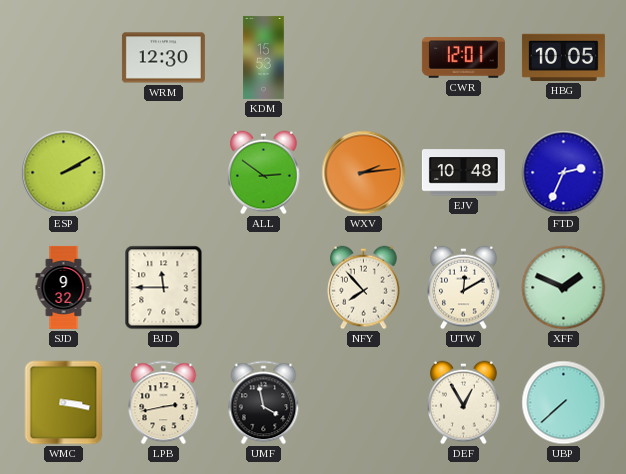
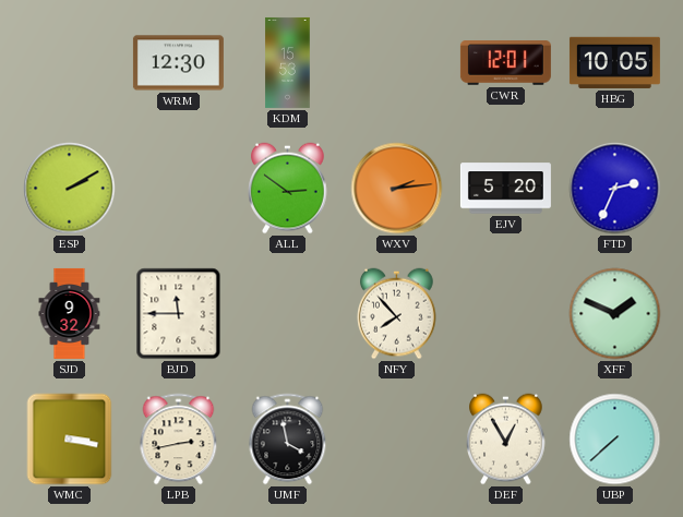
EJV: 10:48 -> 5:20
UTW: 12:10 -> none
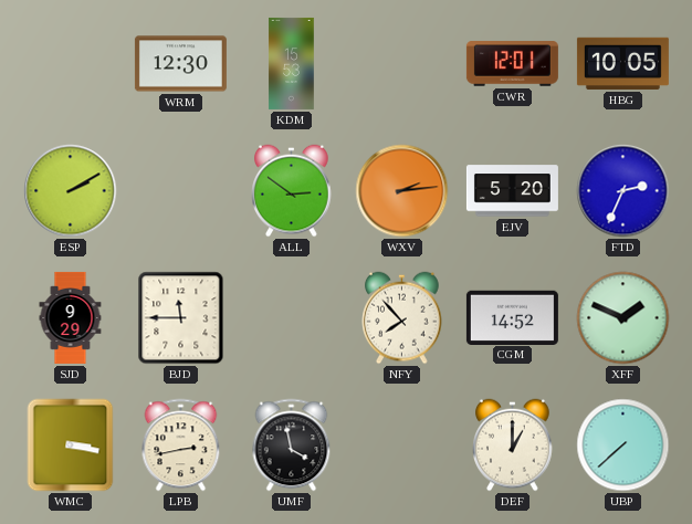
SJD: 9:32 -> 9:29
CGM: none -> 14:52
DEF: 12:55 -> 1:00
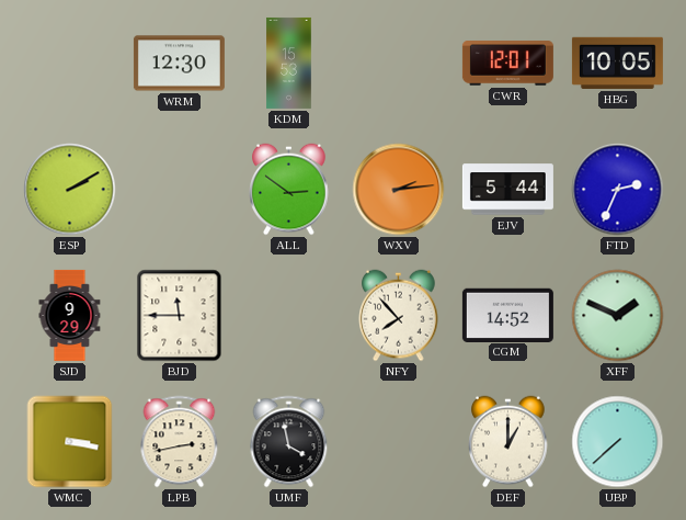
EJV: 5:20 -> 5:44
